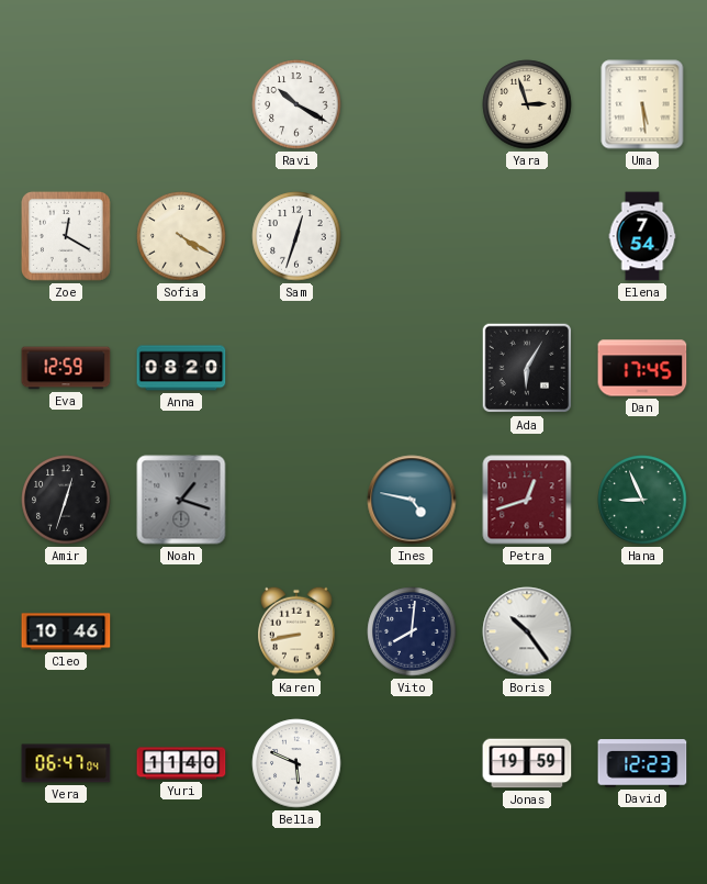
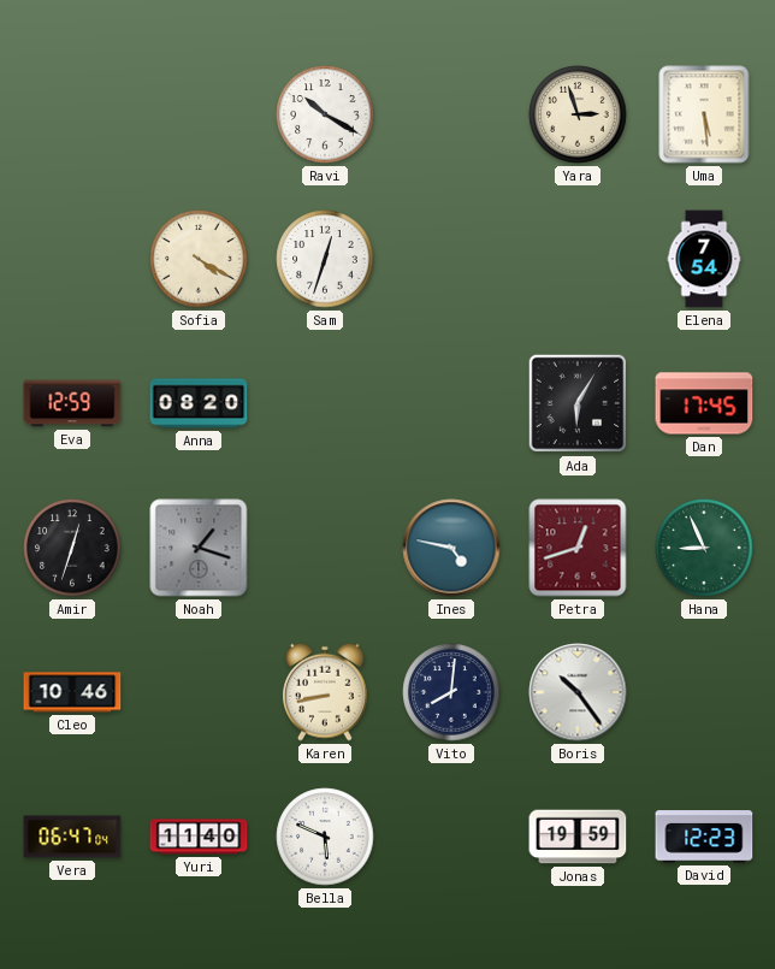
Zoe: 12:20 -> none
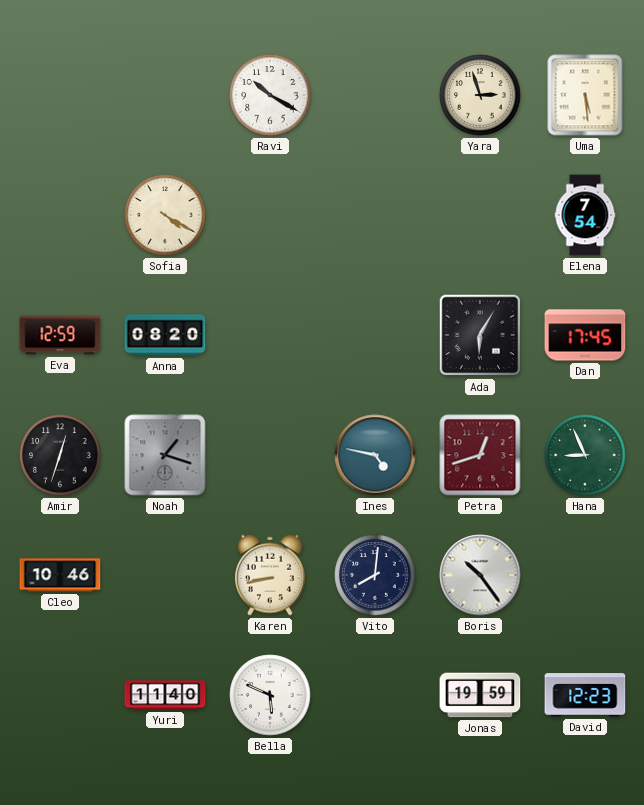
Sam: 12:33 -> none
Vera: 06:47 -> none
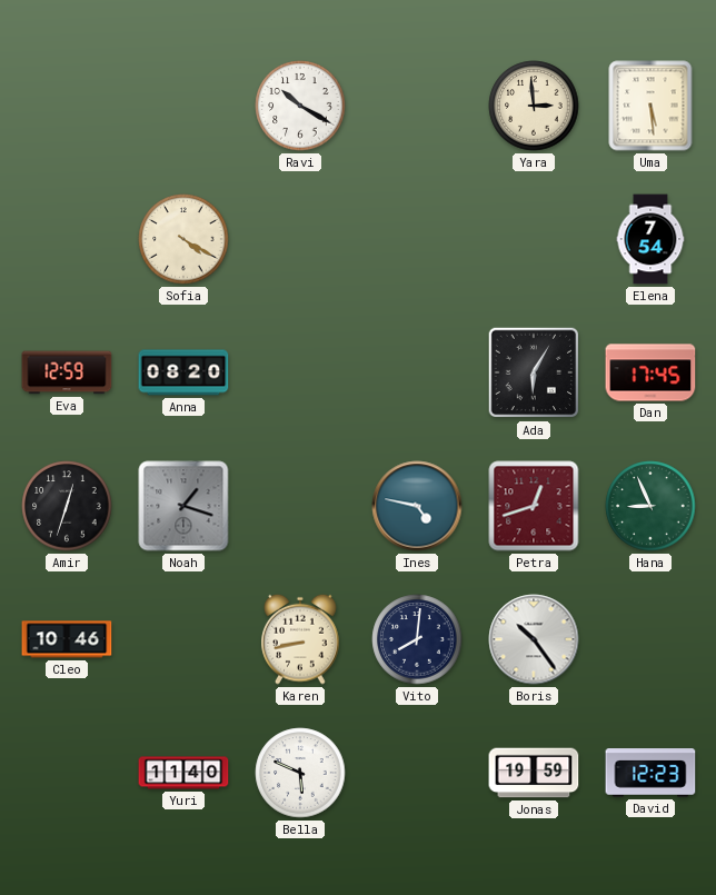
Yara: 2:57 -> 2:59
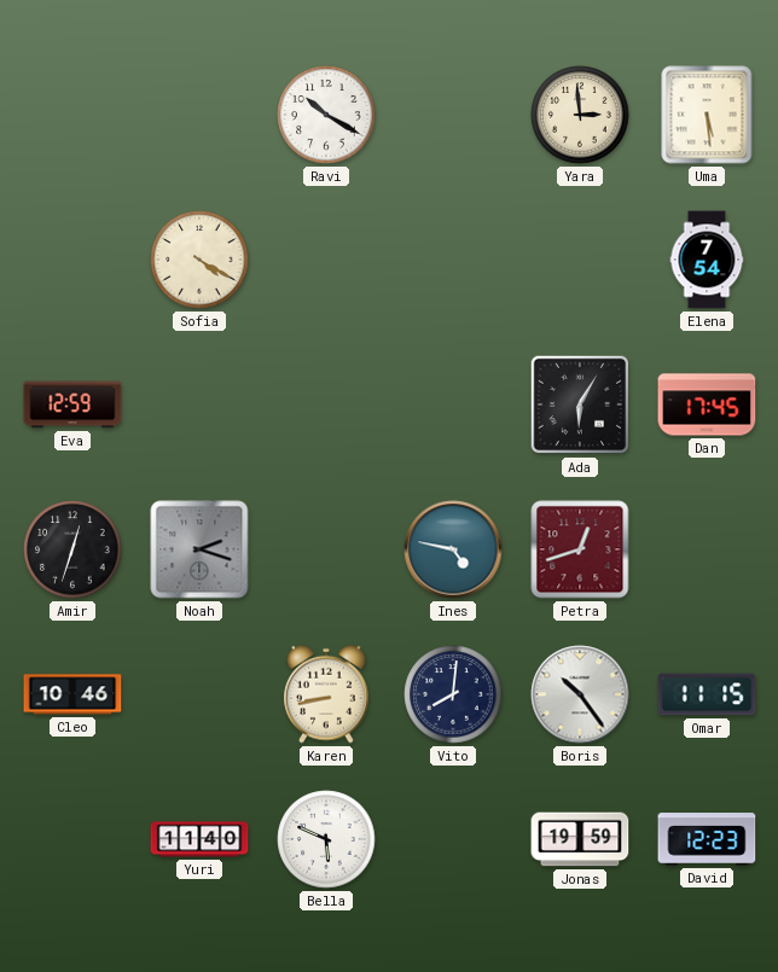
Anna: 08:20 -> none
Noah: 1:18 -> 2:18
Hana: 8:56 -> none
Omar: none -> 11:15
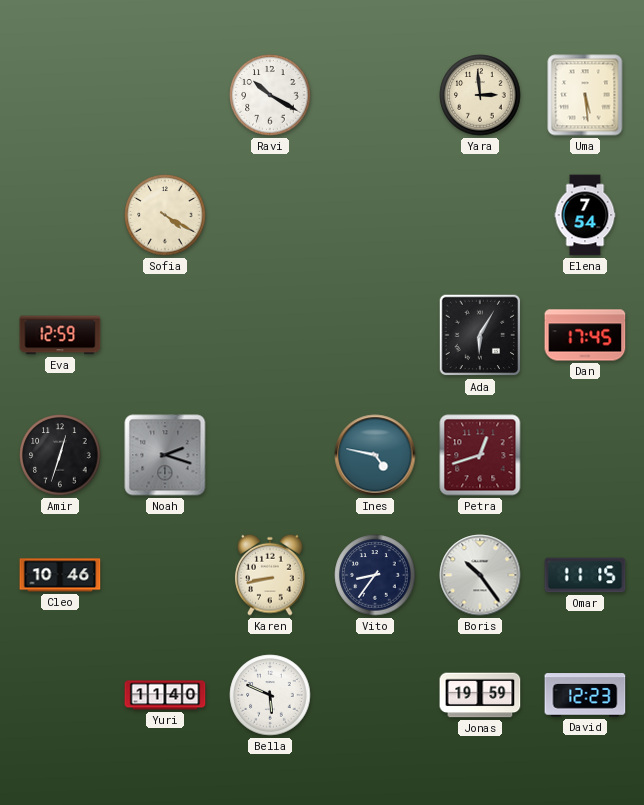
Vito: 8:01 -> 8:36
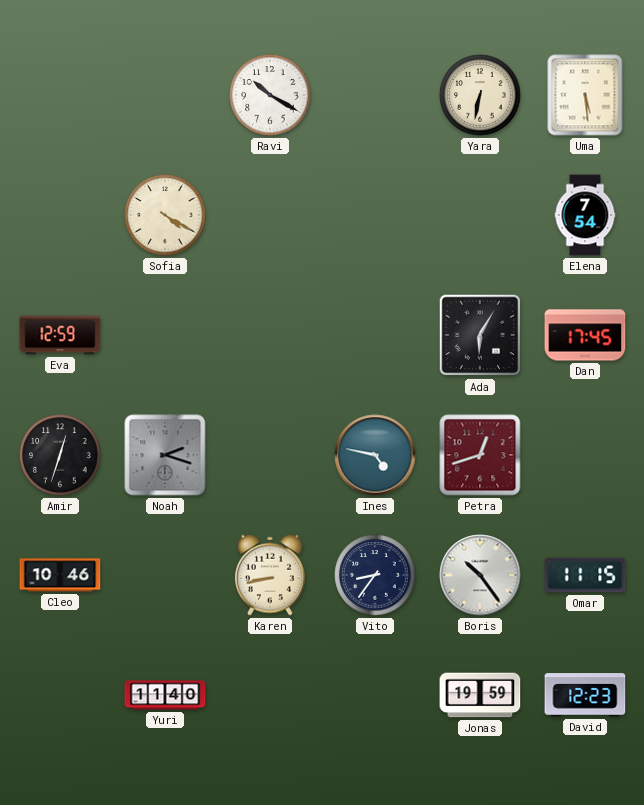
Yara: 2:59 -> 6:32
Bella: 5:49 -> none
